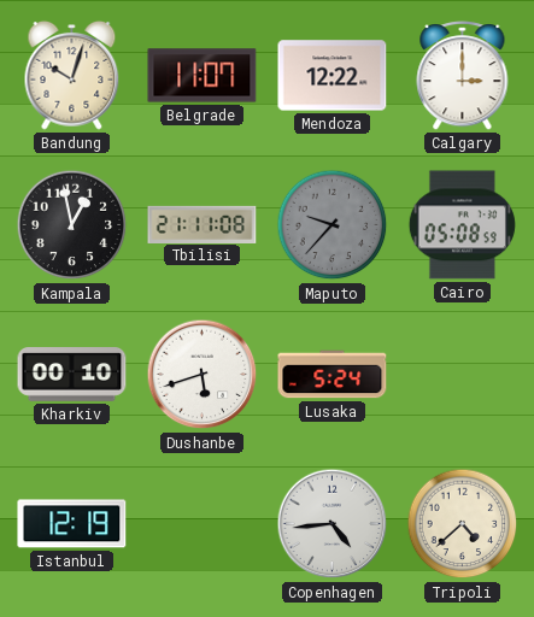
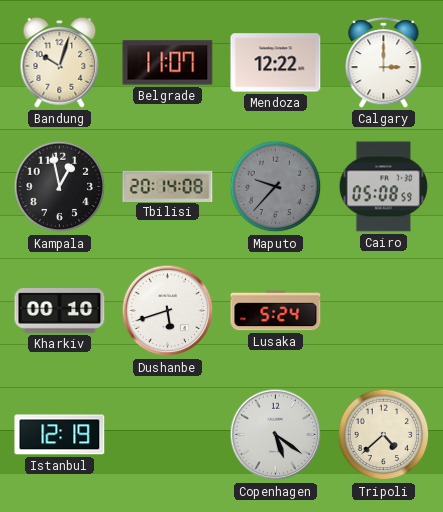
Tbilisi: 21:11 -> 20:14
Copenhagen: 4:44 -> 5:21
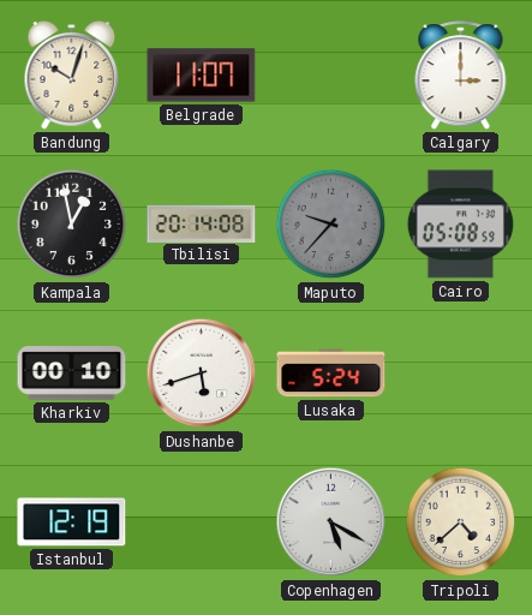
Mendoza: 12:22 -> none
Copenhagen: 5:21 -> 5:20
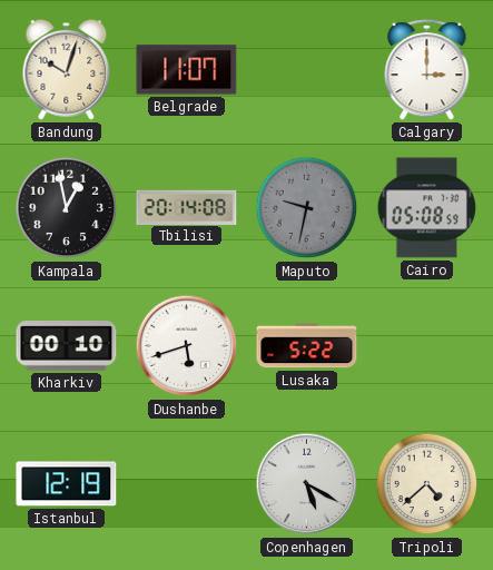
Maputo: 9:37 -> 9:32
Lusaka: 5:24 -> 5:22
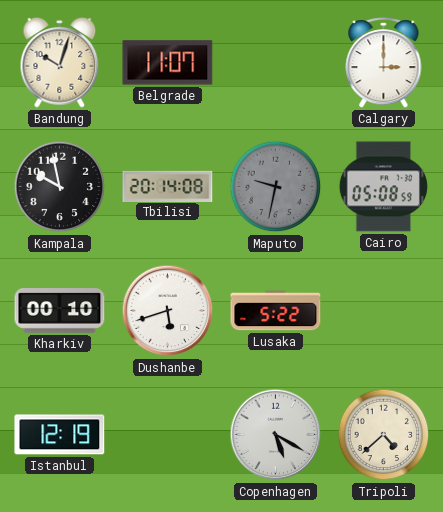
Kampala: 12:58 -> 9:58
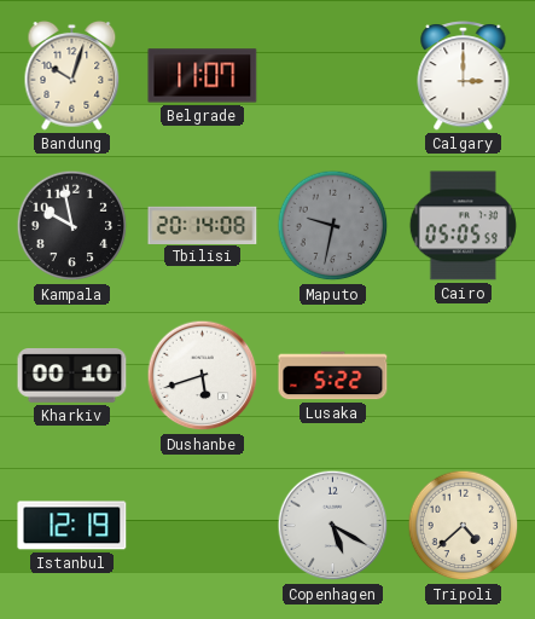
Cairo: 05:08 -> 05:05
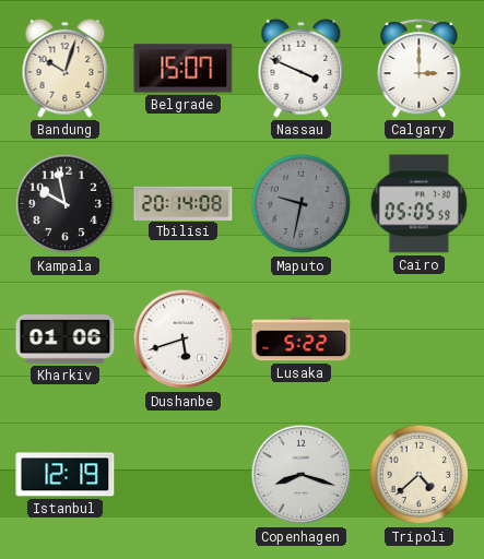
Belgrade: 11:07 -> 15:07
Nassau: none -> 3:49
Kharkiv: 00:10 -> 01:06
Copenhagen: 5:20 -> 8:18
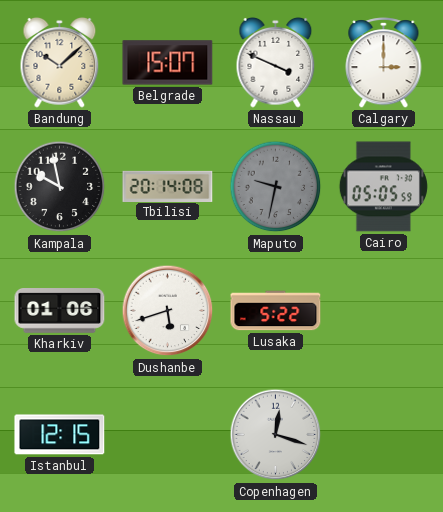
Bandung: 10:03 -> 10:08
Istanbul: 12:19 -> 12:15
Copenhagen: 8:18 -> 12:18
Tripoli: 4:38 -> none
